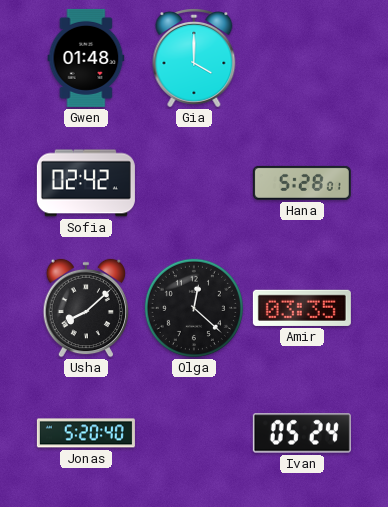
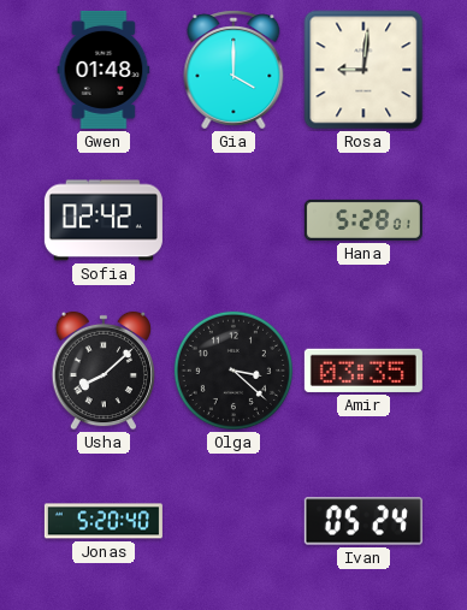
Rosa: none -> 9:01
Olga: 12:22 -> 3:22
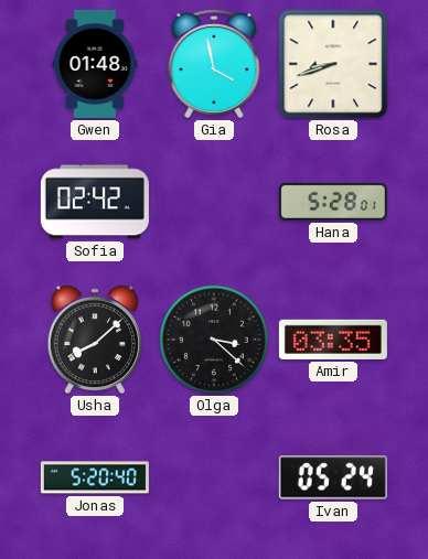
Gia: 4:00 -> 3:58
Rosa: 9:01 -> 8:42
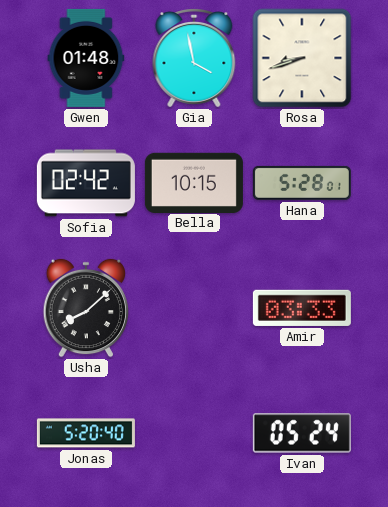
Bella: none -> 10:15
Olga: 3:22 -> none
Amir: 03:35 -> 03:33
